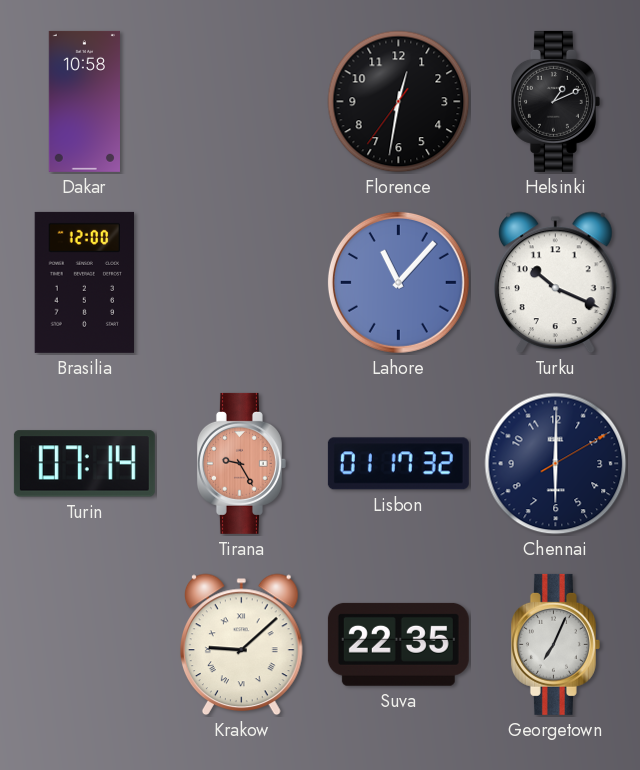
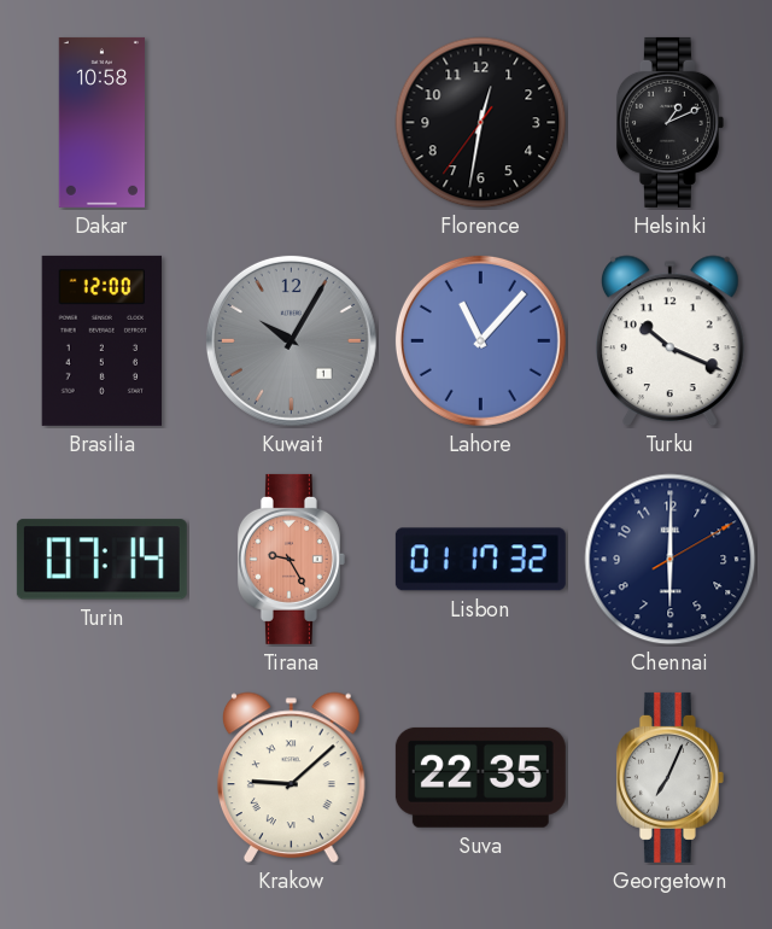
Kuwait: none -> 10:05
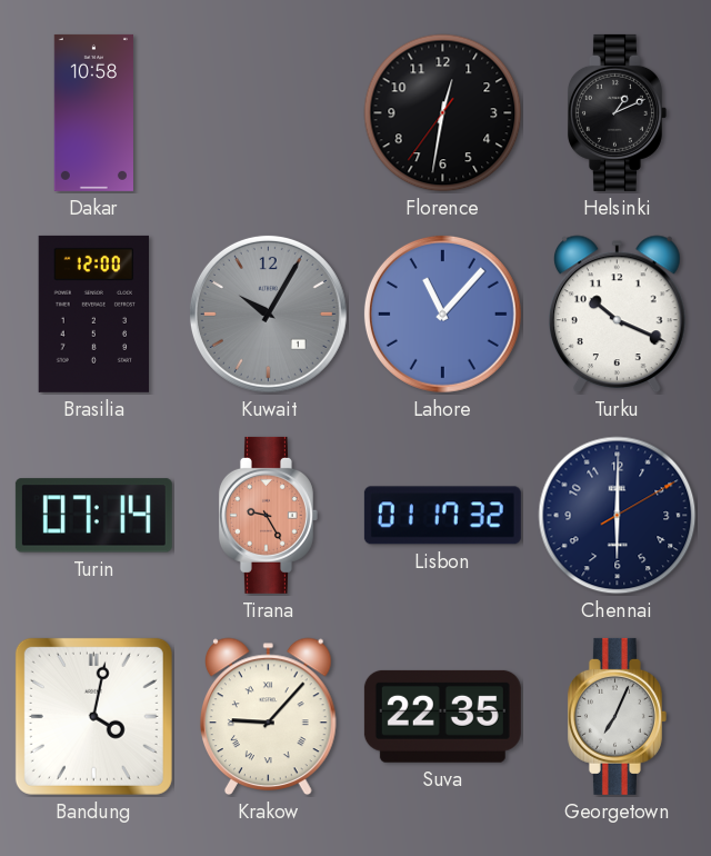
Bandung: none -> 4:02
Krakow: 9:08 -> 9:07
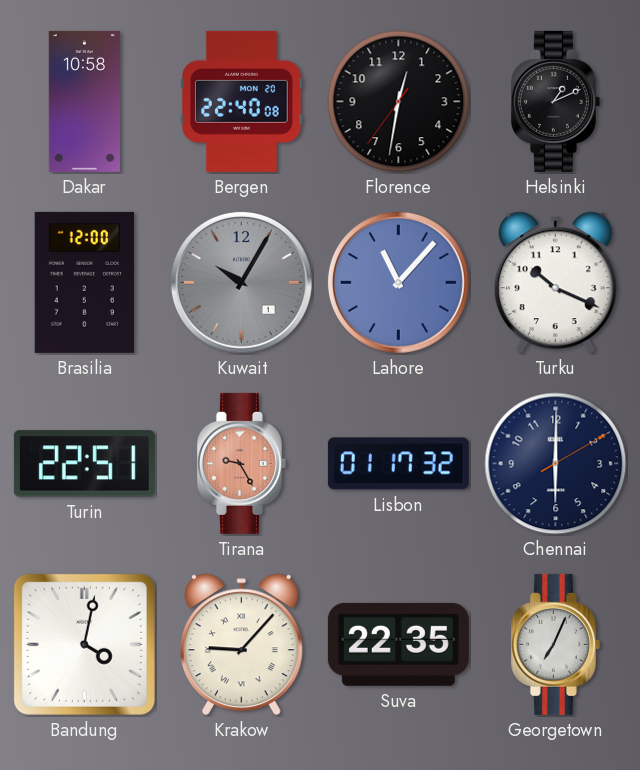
Bergen: none -> 22:40
Turin: 07:14 -> 22:51
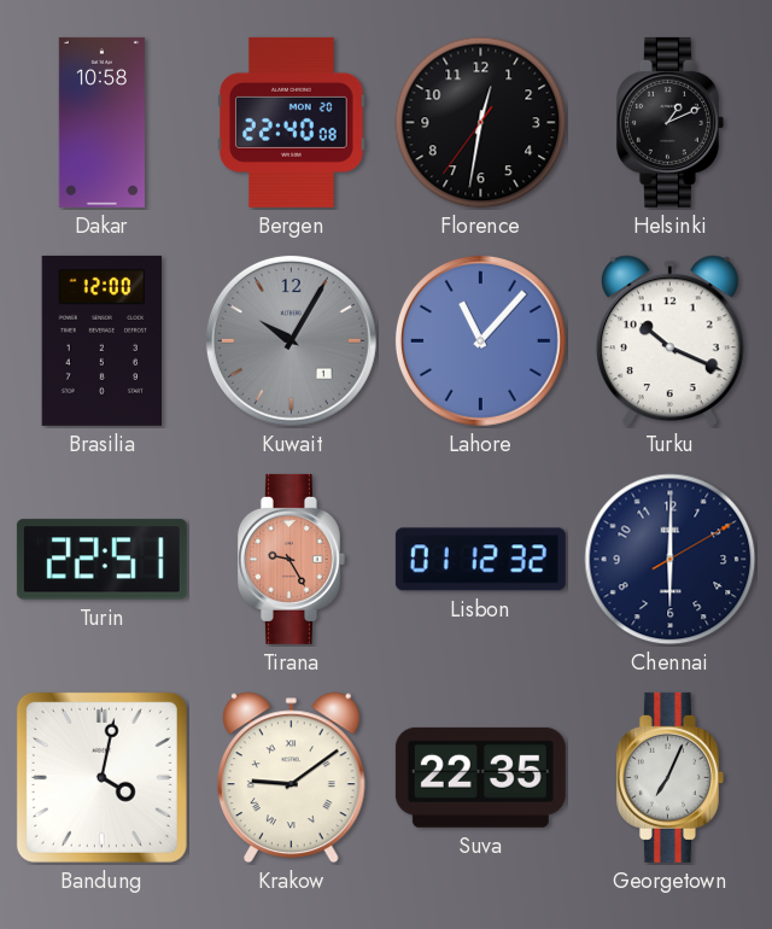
Lisbon: 01:17 -> 01:12
Krakow: 9:07 -> 9:09
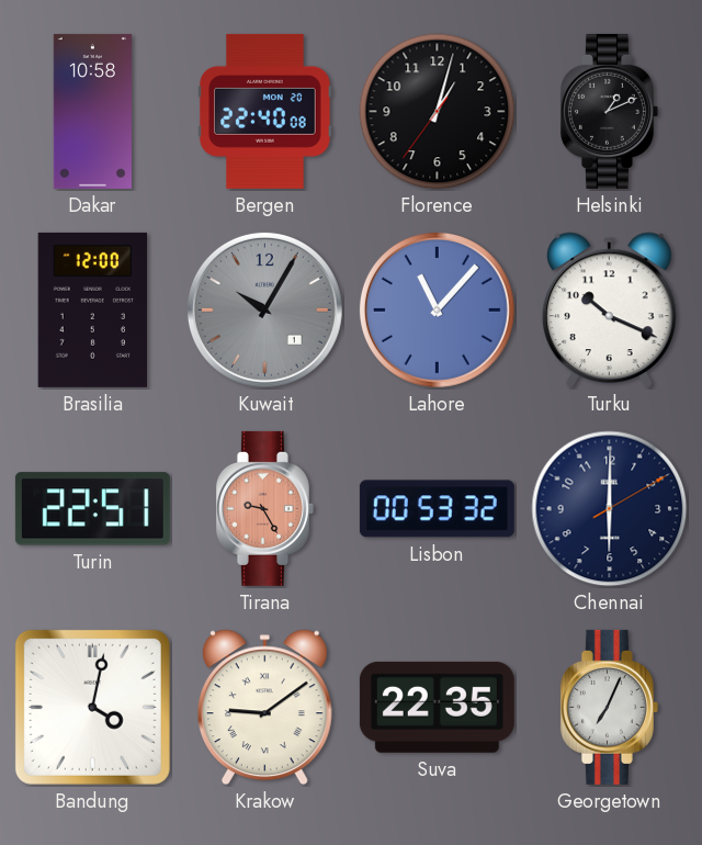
Florence: 12:31 -> 1:02
Lisbon: 01:12 -> 00:53
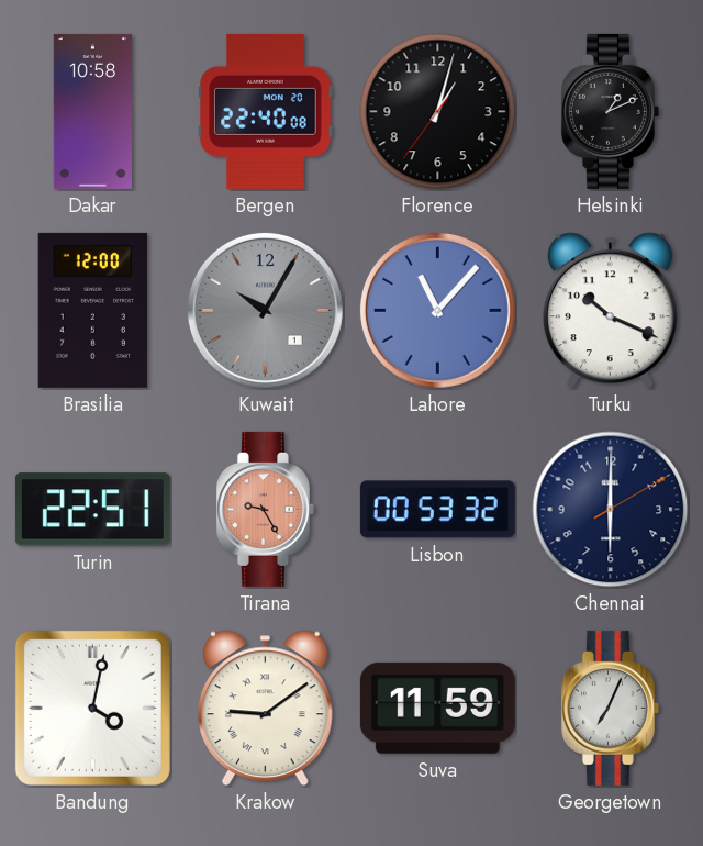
Suva: 22:35 -> 11:59
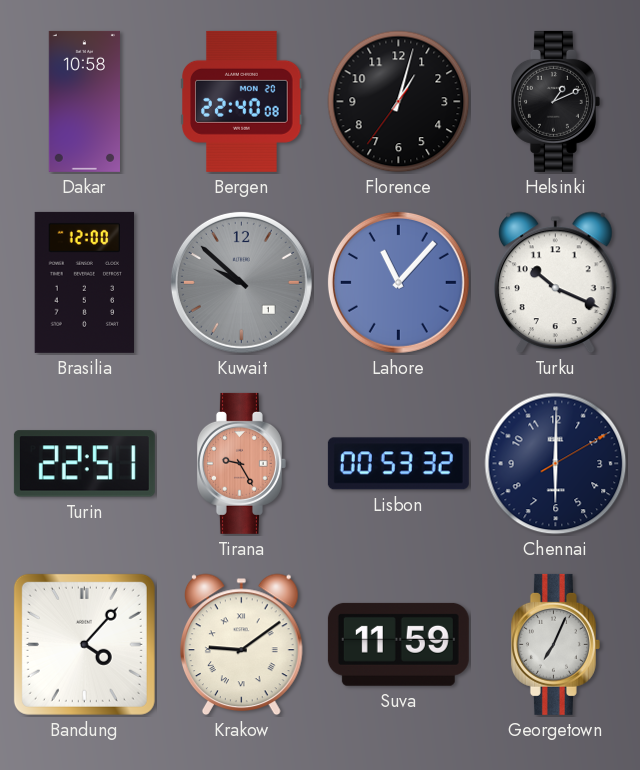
Kuwait: 10:05 -> 9:52
Bandung: 4:02 -> 4:07
